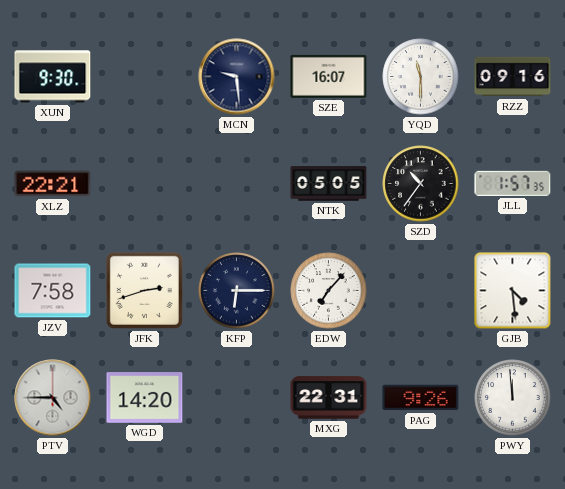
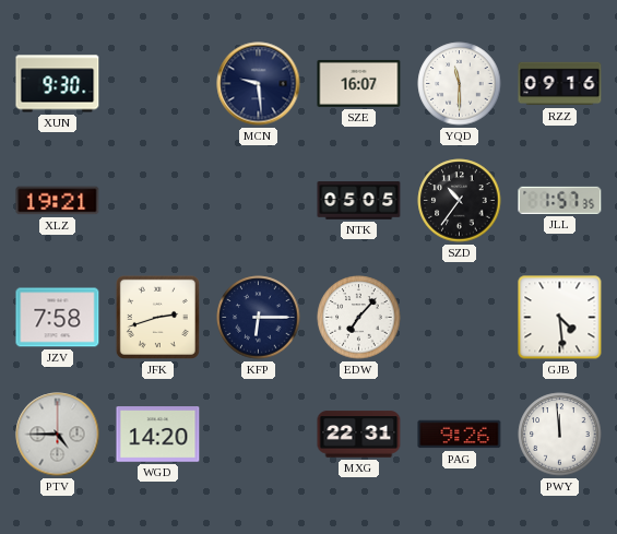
XLZ: 22:21 -> 19:21
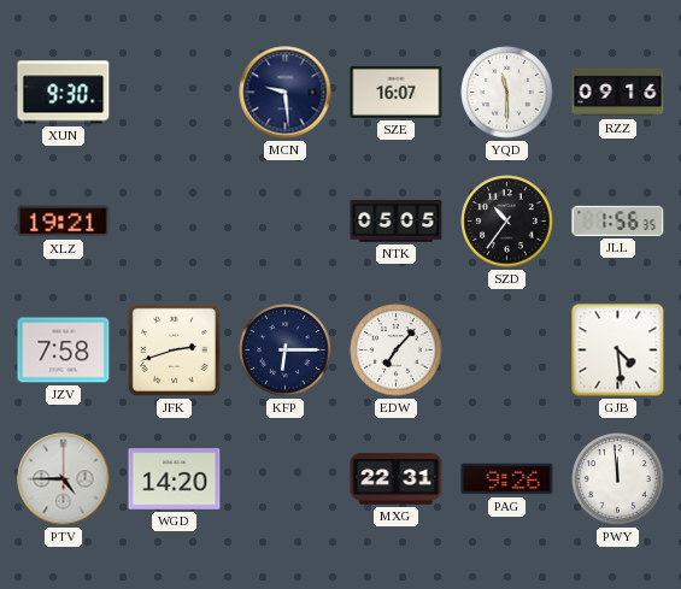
JLL: 1:57 -> 1:56
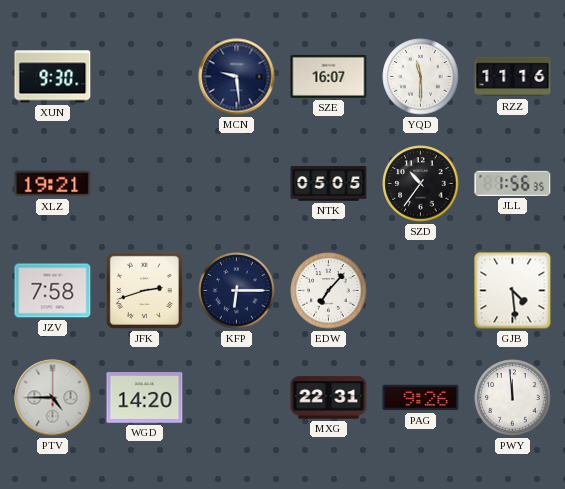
RZZ: 09:16 -> 11:16
